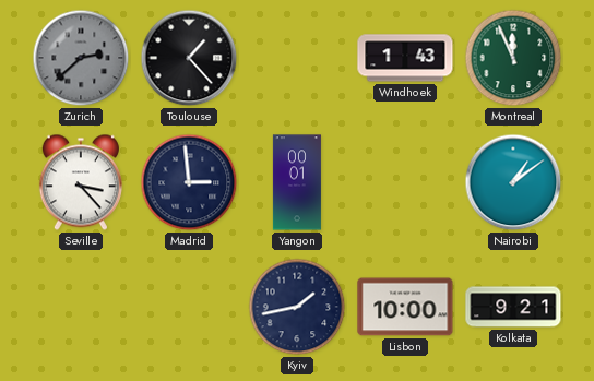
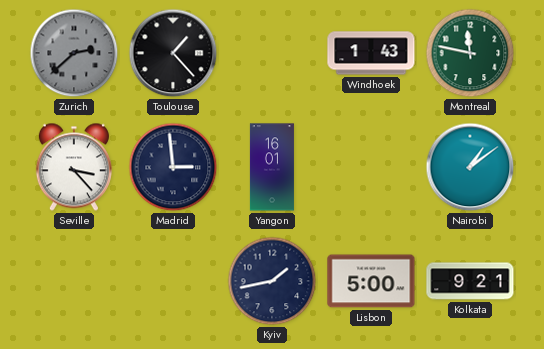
Montreal: 11:56 -> 11:47
Yangon: 00:01 -> 16:01
Lisbon: 10:00 -> 5:00
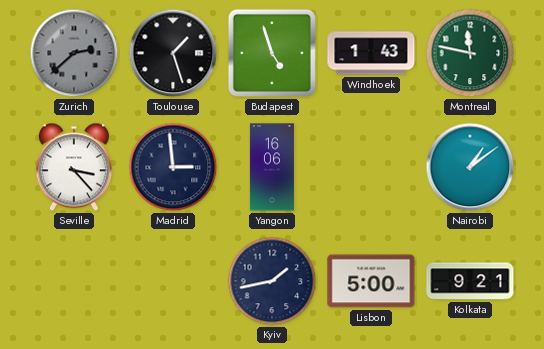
Toulouse: 1:23 -> 1:27
Budapest: none -> 4:57
Yangon: 16:01 -> 16:06
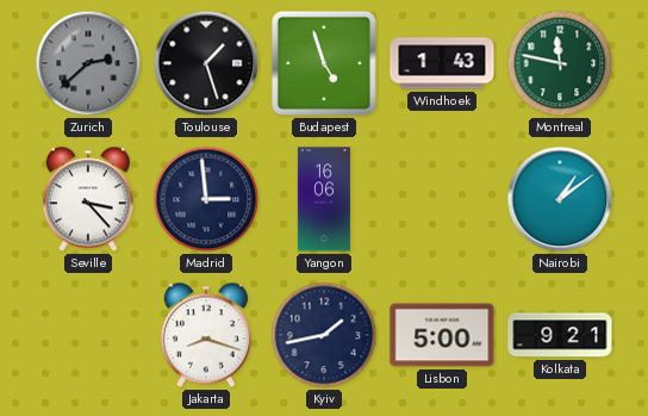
Jakarta: none -> 8:18
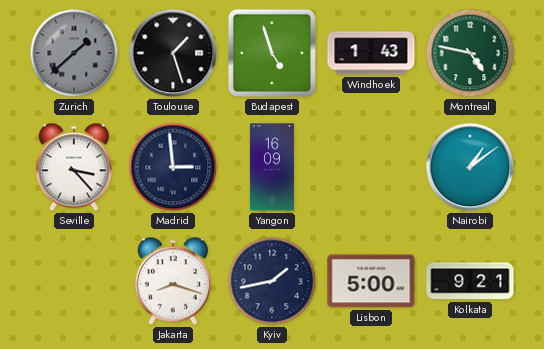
Zurich: 2:38 -> 1:38
Montreal: 11:47 -> 4:47
Yangon: 16:06 -> 16:09
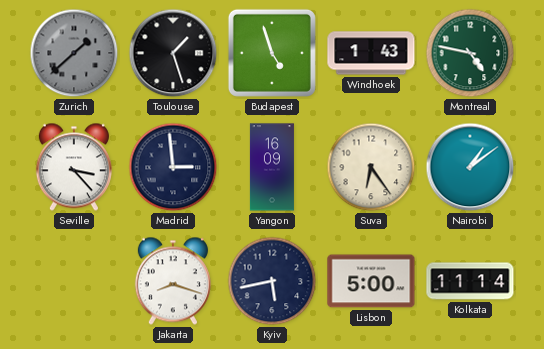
Suva: none -> 6:24
Kyiv: 1:43 -> 5:43
Kolkata: 9:21 -> 11:14
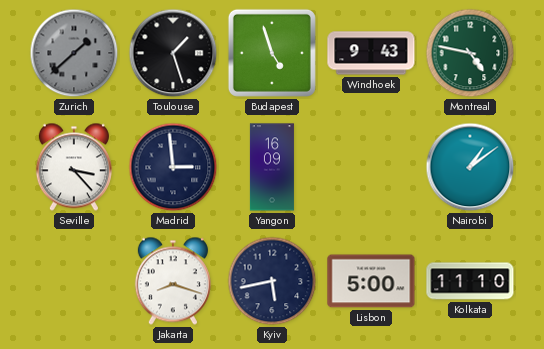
Windhoek: 1:43 -> 9:43
Suva: 6:24 -> none
Kolkata: 11:14 -> 11:10
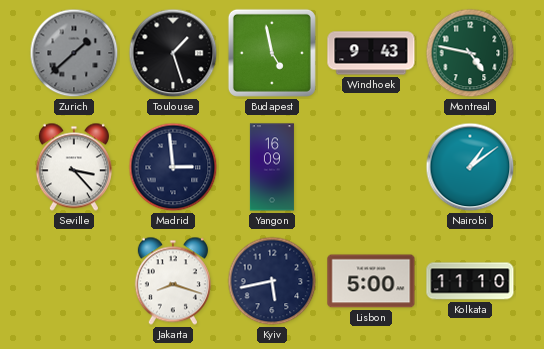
Budapest: 4:57 -> 4:58
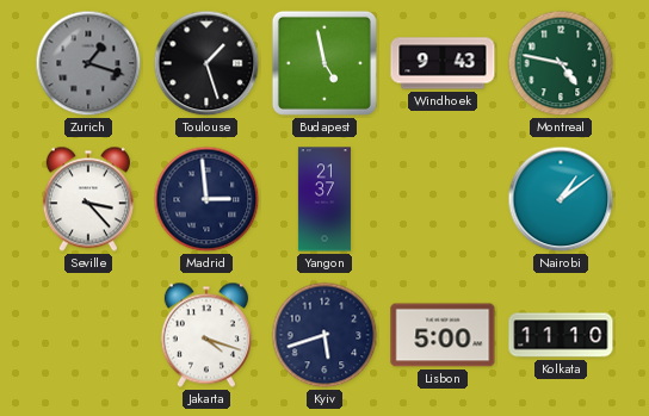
Zurich: 1:38 -> 1:18
Yangon: 16:09 -> 21:37
Jakarta: 8:18 -> 4:18
Kyiv: 5:43 -> 5:42
